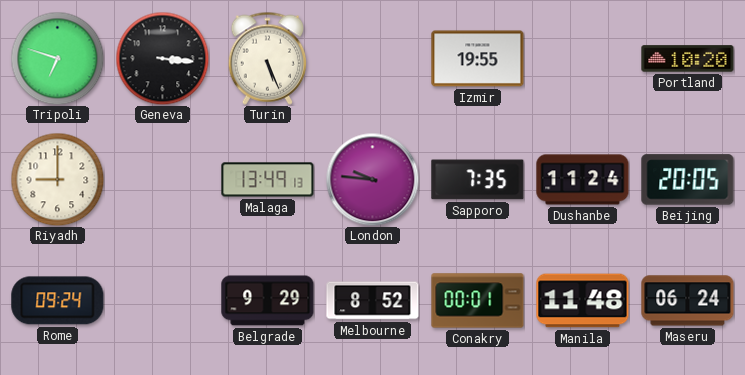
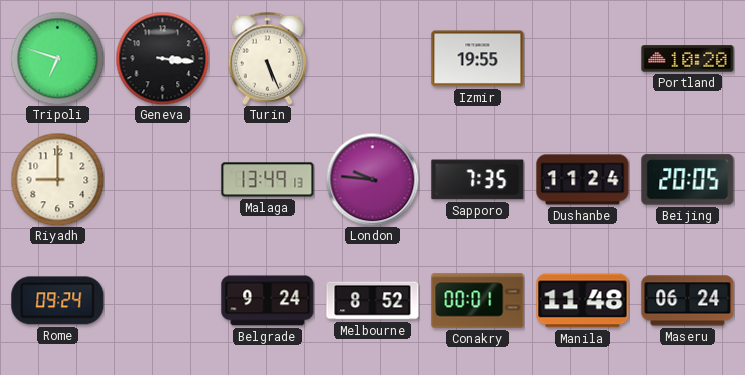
Belgrade: 9:29 -> 9:24
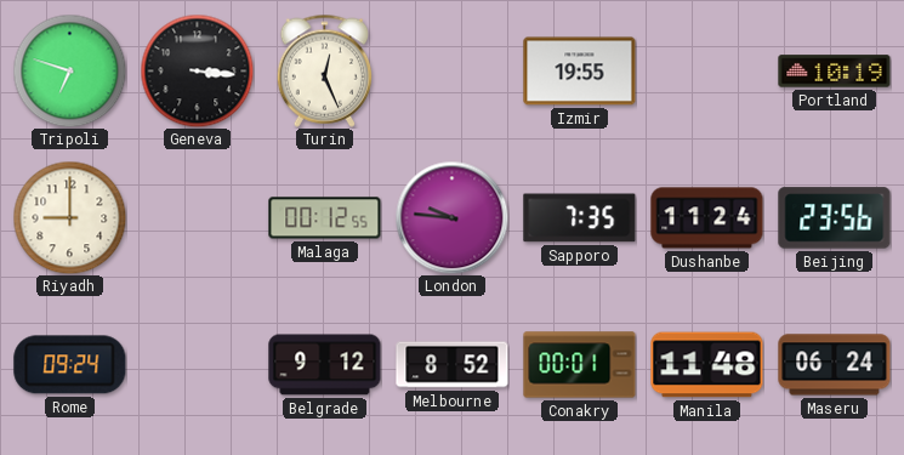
Turin: 5:26 -> 12:26
Portland: 10:20 -> 10:19
Malaga: 13:49 -> 00:12
Beijing: 20:05 -> 23:56
Belgrade: 9:24 -> 9:12
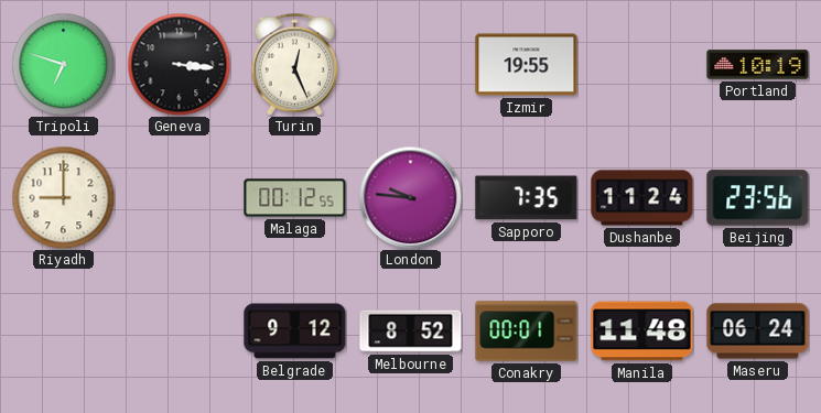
Rome: 09:24 -> none
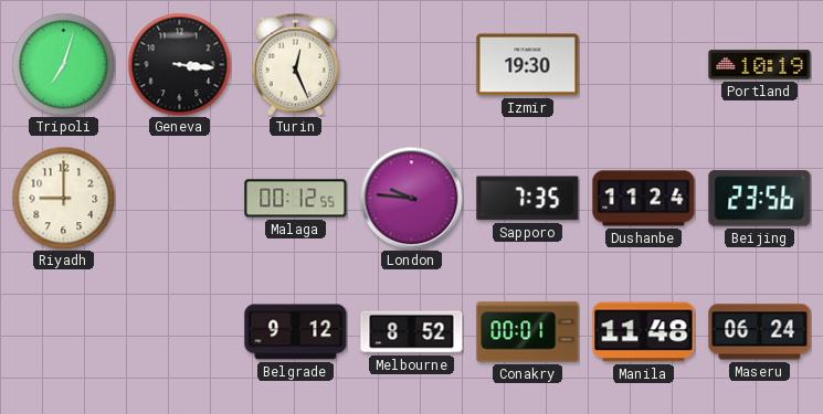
Tripoli: 6:48 -> 7:03
Izmir: 19:55 -> 19:30
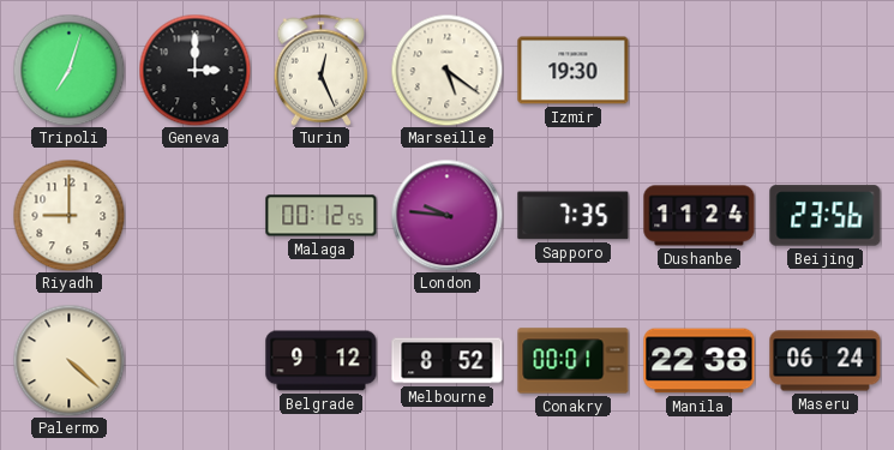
Geneva: 3:16 -> 3:00
Marseille: none -> 5:21
Portland: 10:19 -> none
Palermo: none -> 4:22
Manila: 11:48 -> 22:38
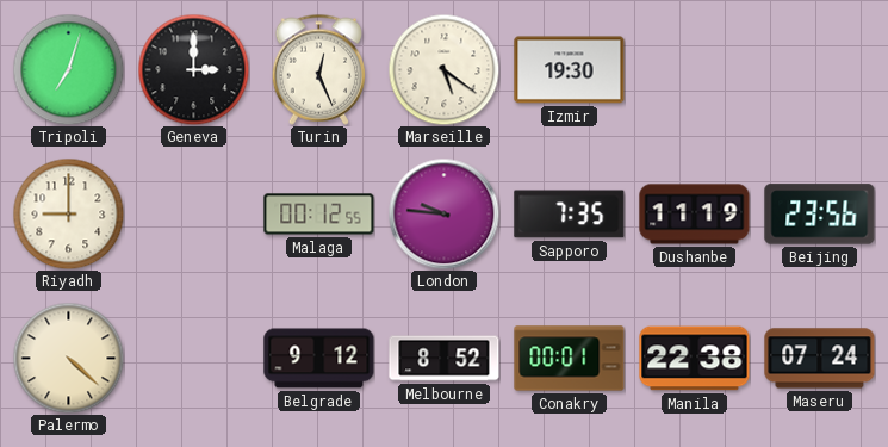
Dushanbe: 11:24 -> 11:19
Maseru: 06:24 -> 07:24
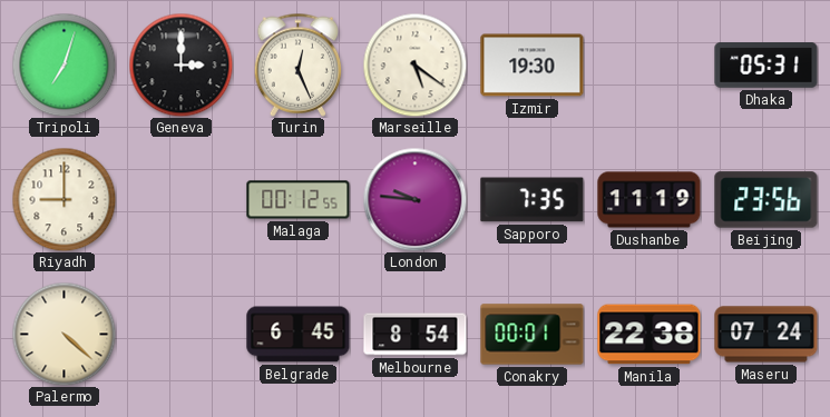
Dhaka: none -> 05:31
Belgrade: 9:12 -> 6:45
Melbourne: 8:52 -> 8:54
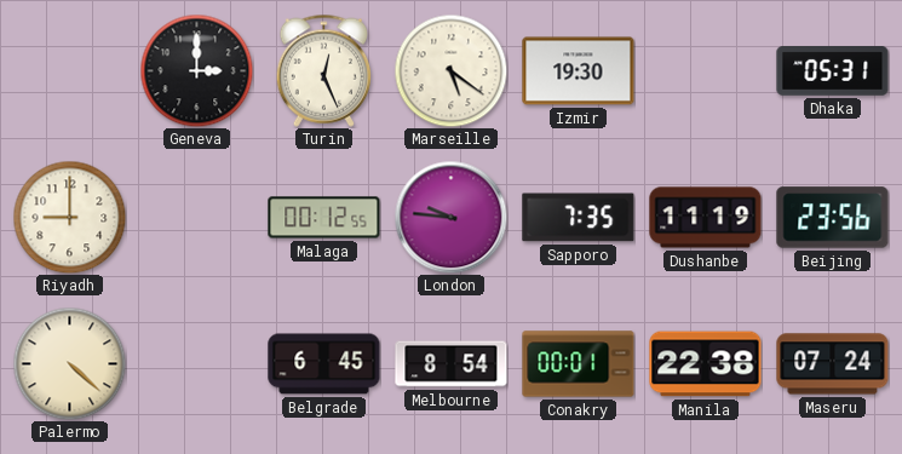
Tripoli: 7:03 -> none
